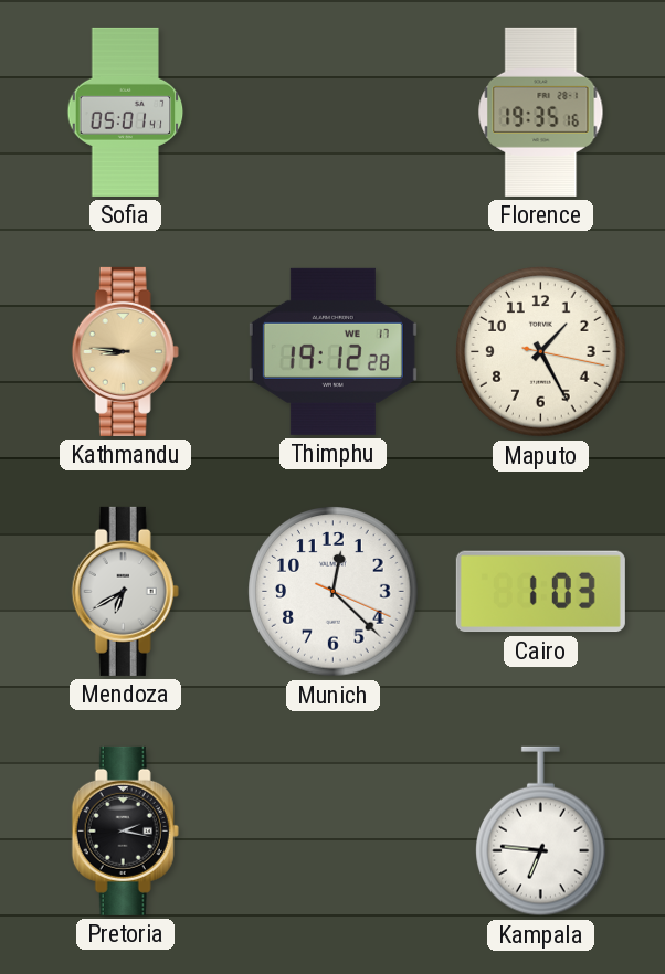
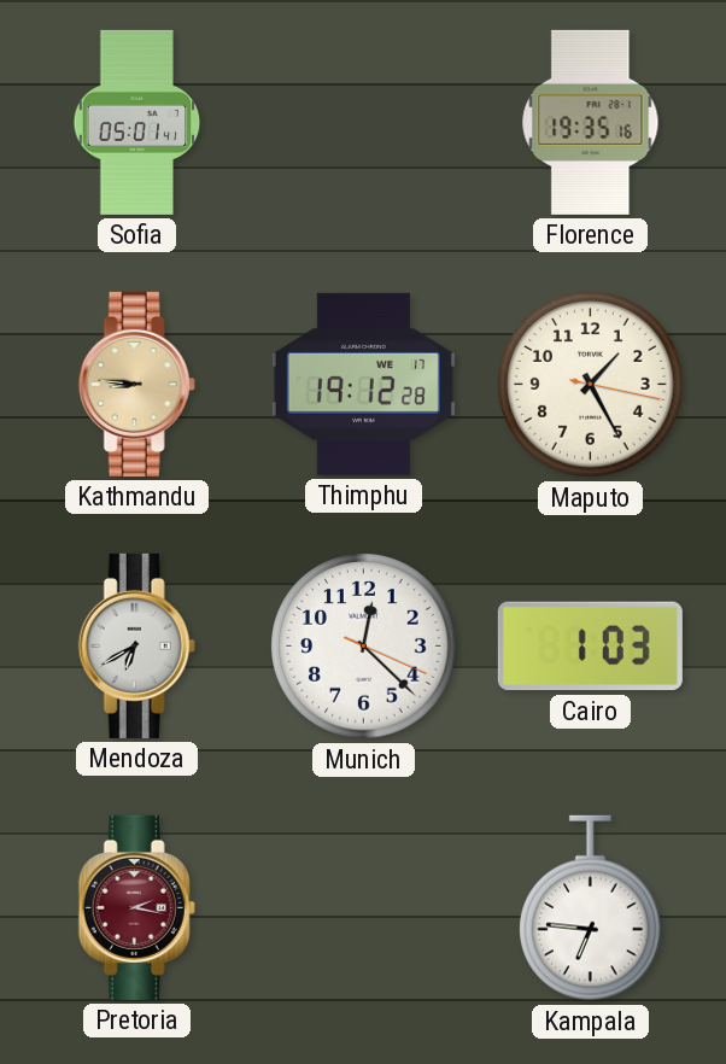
Pretoria dial: black -> burgundy
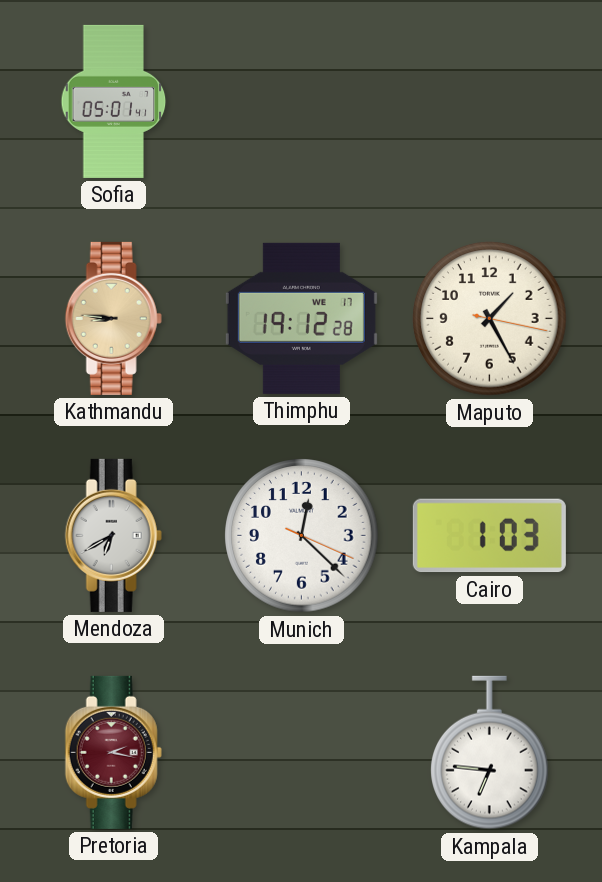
Florence: 19:35 -> none
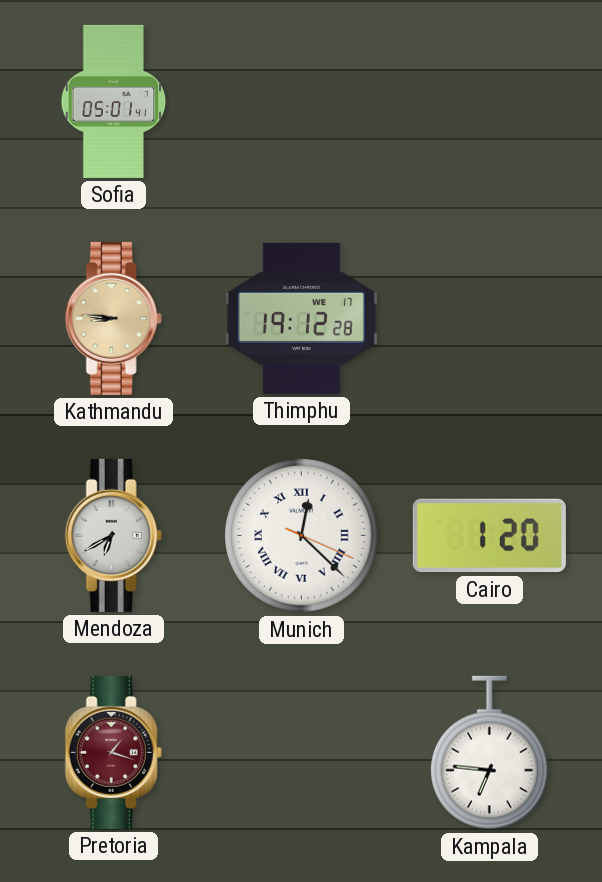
Maputo: 1:25 -> none
Munich numerals: Arabic -> Roman
Cairo: 1:03 -> 1:20
Pretoria: 2:17 -> 1:18
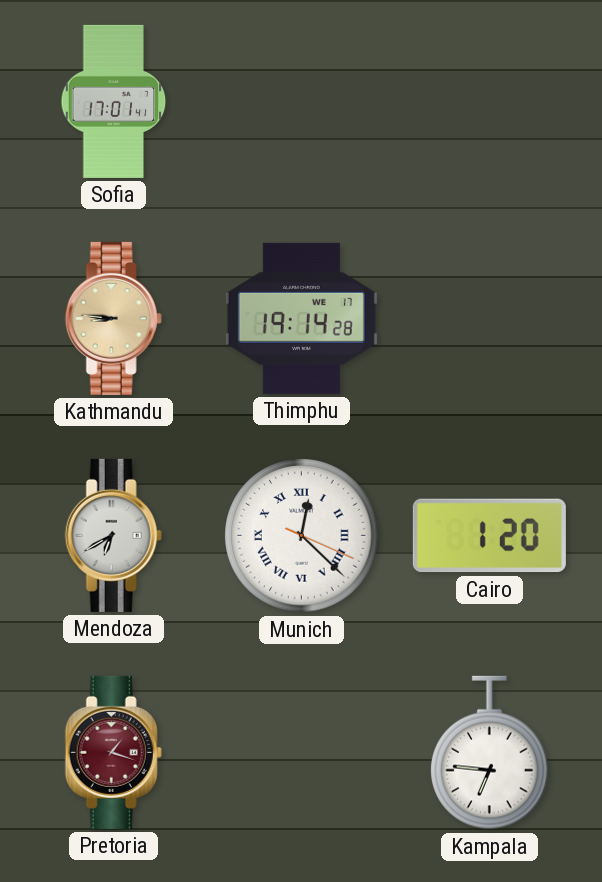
Sofia: 05:01 -> 17:01
Thimphu: 19:12 -> 19:14
